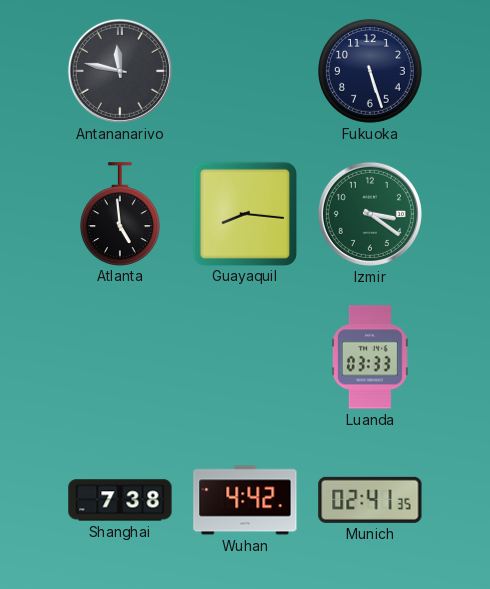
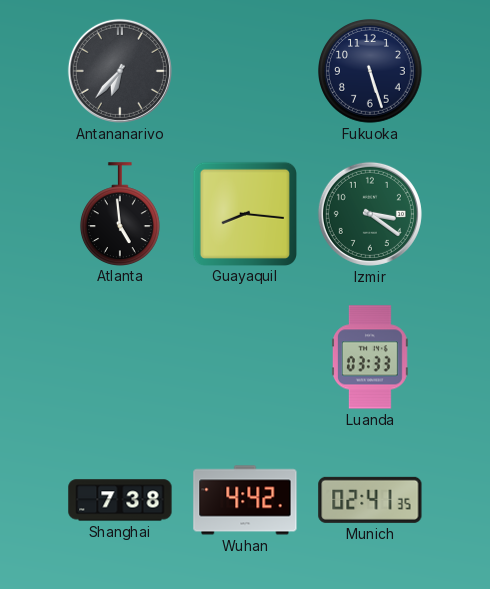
Antananarivo: 11:47 -> 6:37
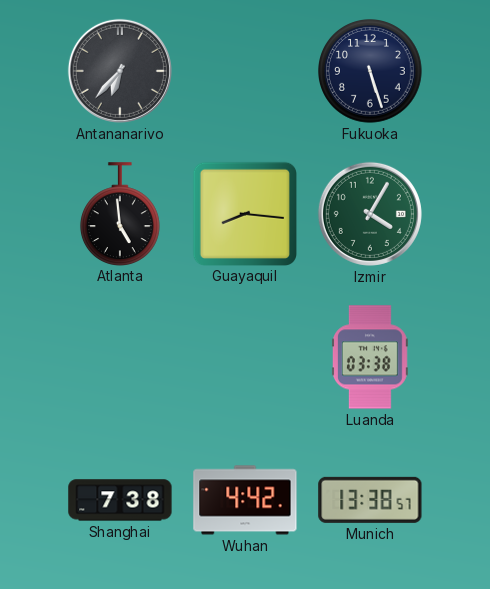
Izmir: 3:21 -> 4:05
Luanda: 03:33 -> 03:38
Munich: 02:41 -> 13:38
